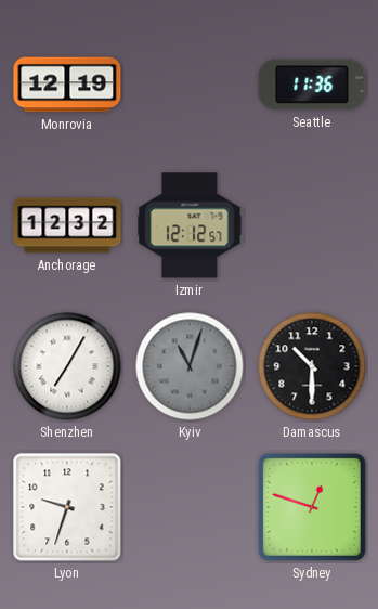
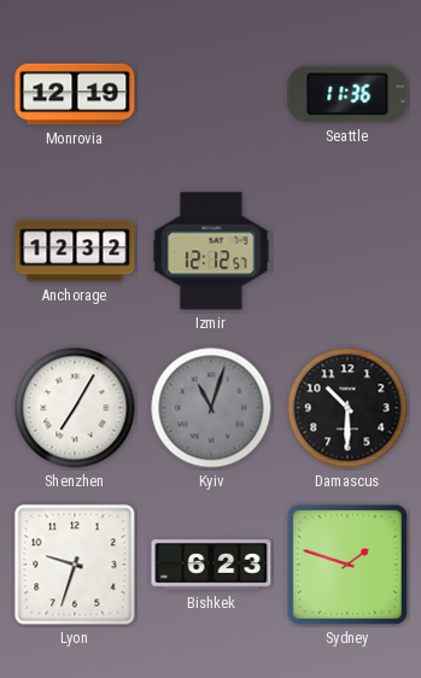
Bishkek: none -> 6:23
Sydney: 12:48 -> 1:48
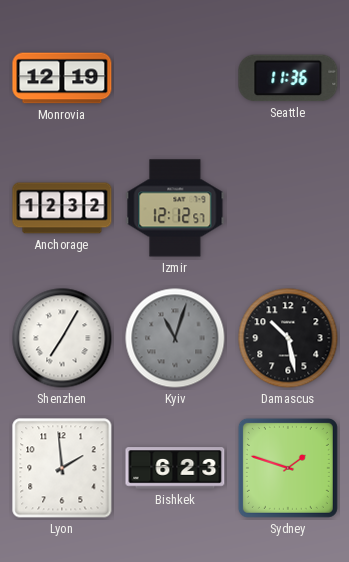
Damascus: 10:30 -> 10:28
Lyon: 9:33 -> 1:59
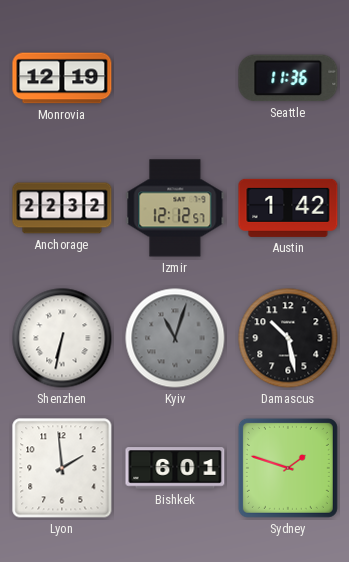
Anchorage: 12:32 -> 22:32
Austin: none -> 1:42
Shenzhen: 7:05 -> 6:32
Bishkek: 6:23 -> 6:01
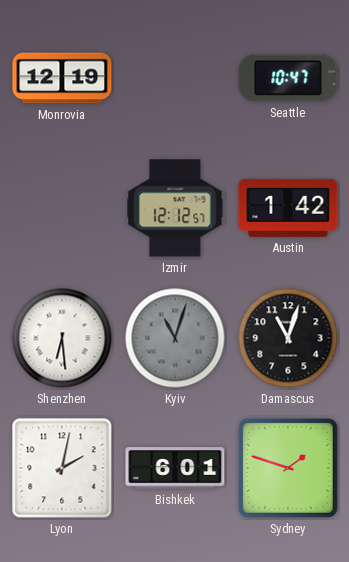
Seattle: 11:36 -> 10:47
Anchorage: 22:32 -> none
Shenzhen: 6:32 -> 6:29
Damascus: 10:28 -> 11:03
Lyon: 1:59 -> 2:02
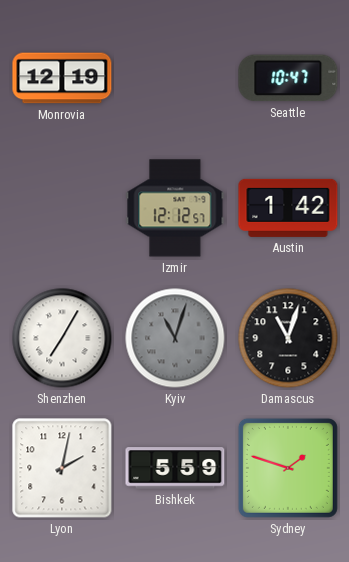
Shenzhen: 6:29 -> 7:05
Bishkek: 6:01 -> 5:59
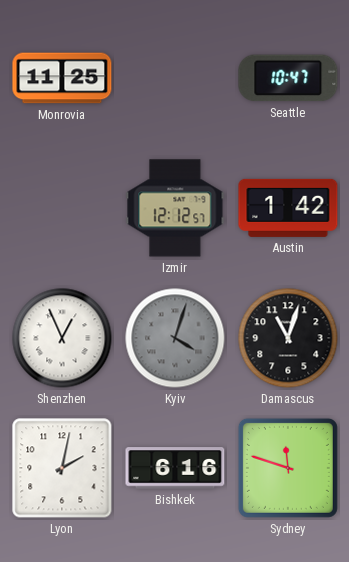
Monrovia: 12:19 -> 11:25
Shenzhen: 7:05 -> 12:56
Kyiv: 11:03 -> 4:03
Bishkek: 5:59 -> 6:16
Sydney: 1:48 -> 11:48
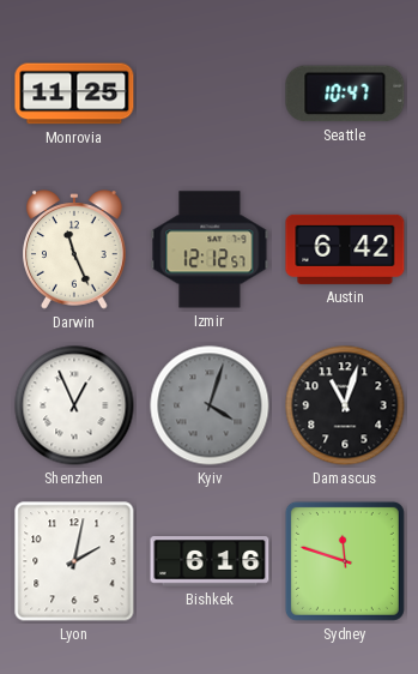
Darwin: none -> 11:26
Austin: 1:42 -> 6:42
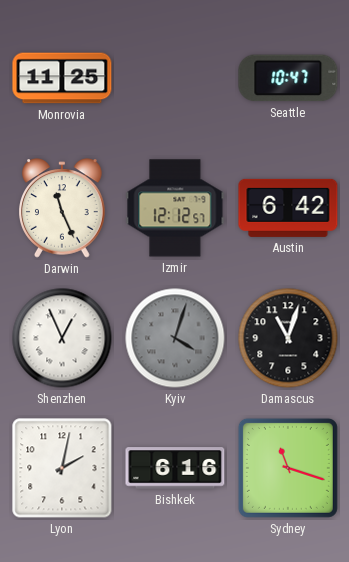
Sydney: 11:48 -> 11:18
